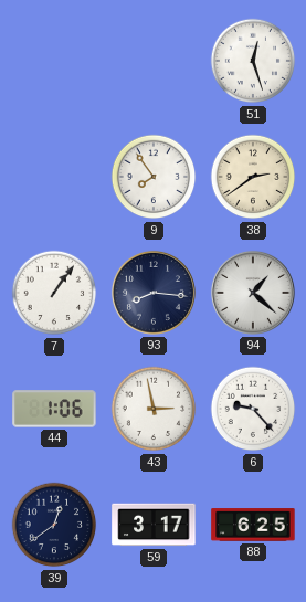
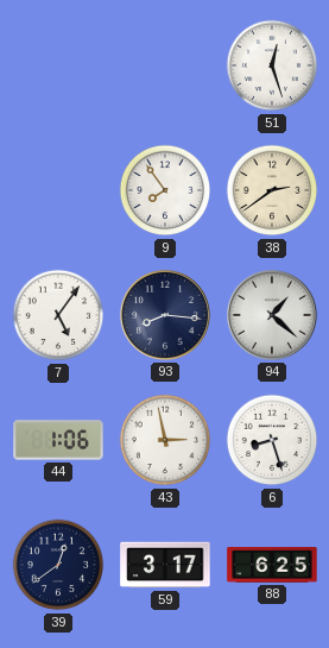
7: 1:06 -> 5:06
6: 9:23 -> 8:27
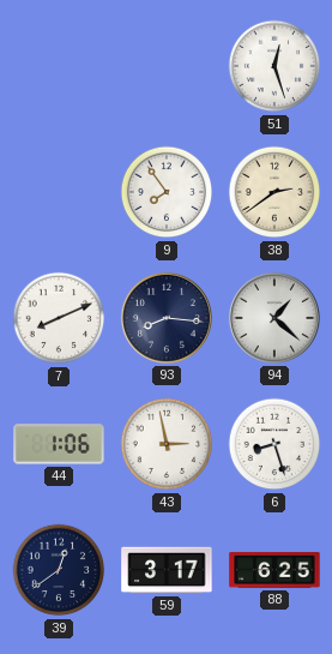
7: 5:06 -> 8:11
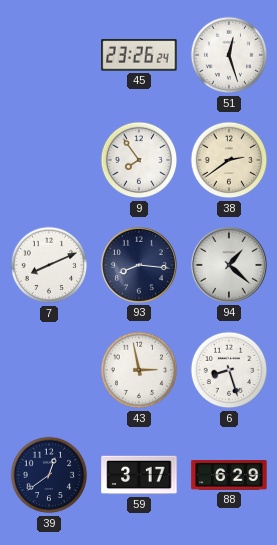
45: none -> 23:26
44: 1:06 -> none
88: 6:25 -> 6:29
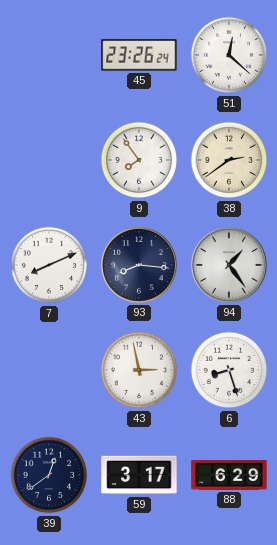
51: 12:27 -> 12:22
94: 1:22 -> 1:24
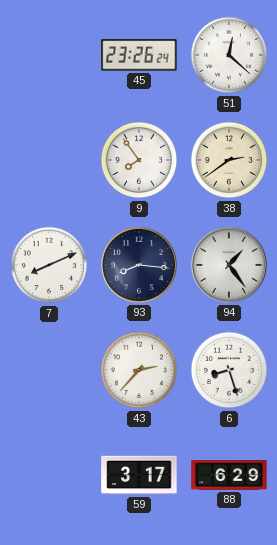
43: 2:58 -> 2:37
39: 12:39 -> none
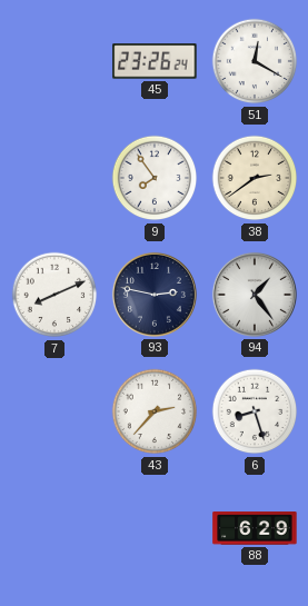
51: 12:22 -> 12:20
93: 8:16 -> 2:47
59: 3:17 -> none
